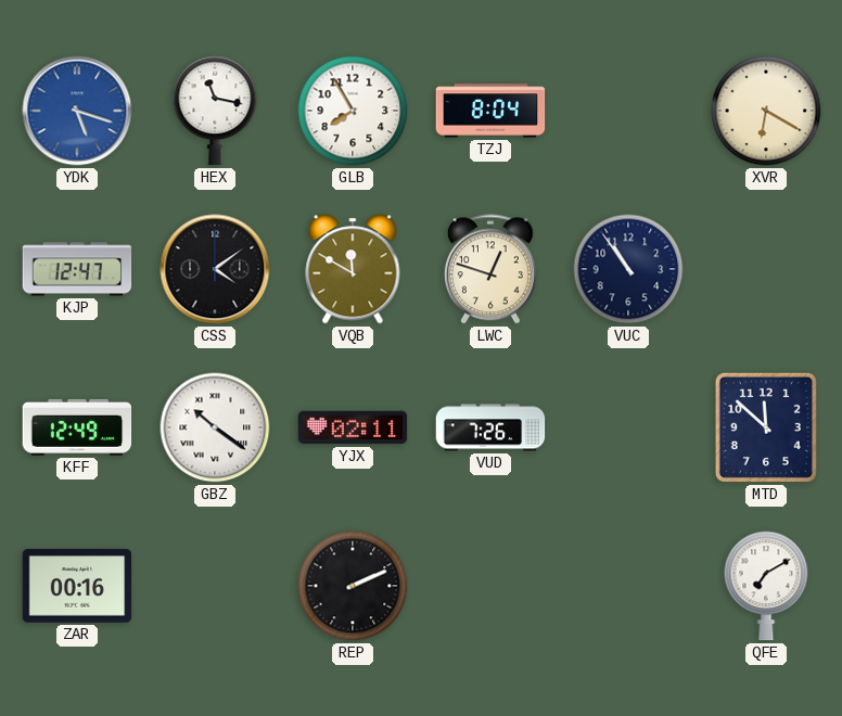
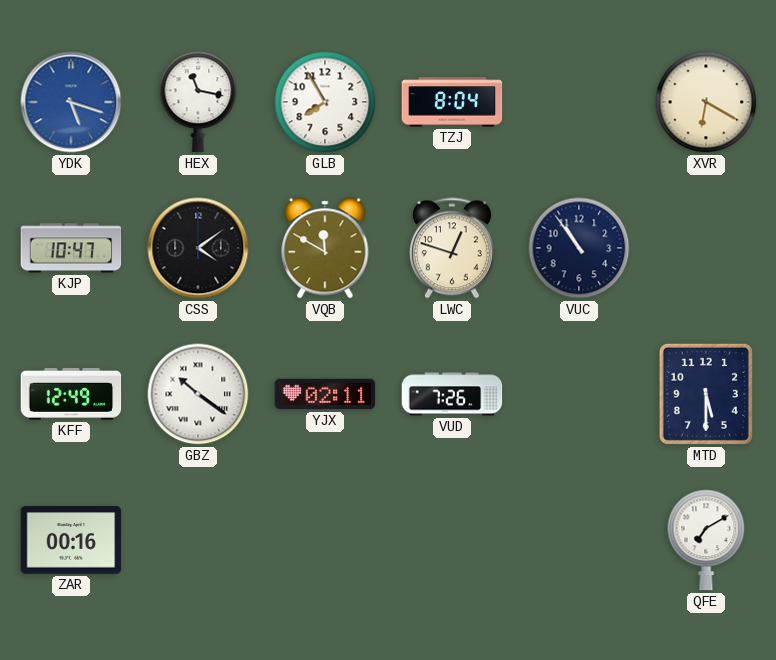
KJP: 12:47 -> 10:47
MTD: 11:52 -> 5:30
REP: 2:11 -> none
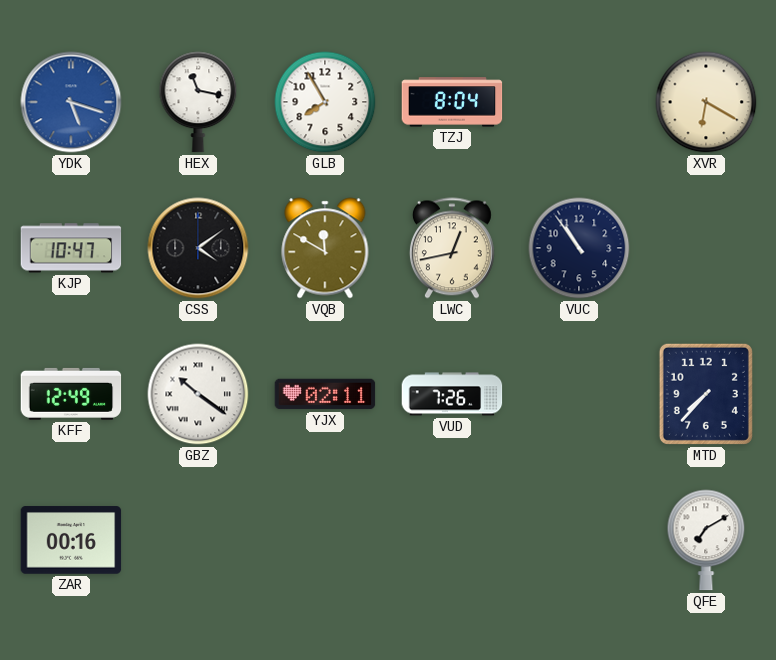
LWC: 12:48 -> 12:43
MTD: 5:30 -> 7:37
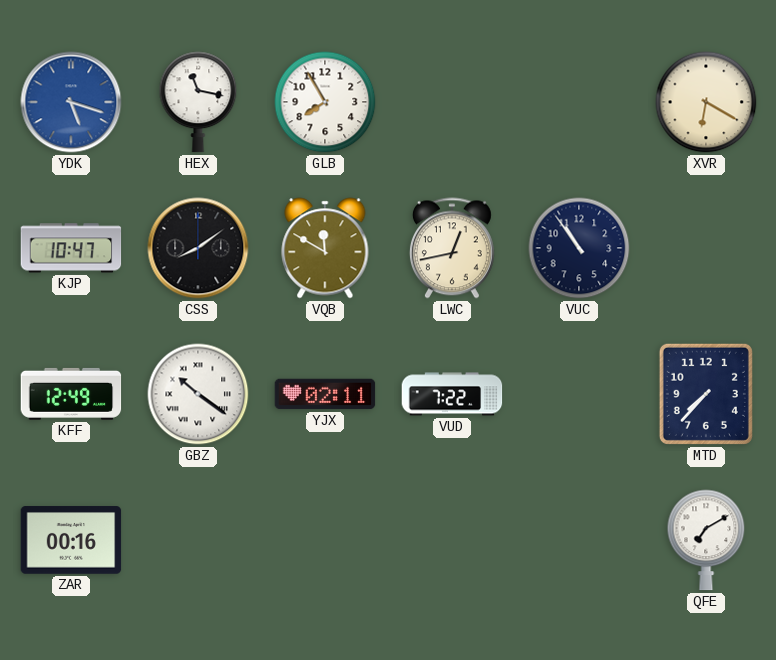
TZJ: 8:04 -> none
CSS: 4:09 -> 8:09
VUD: 7:26 -> 7:22
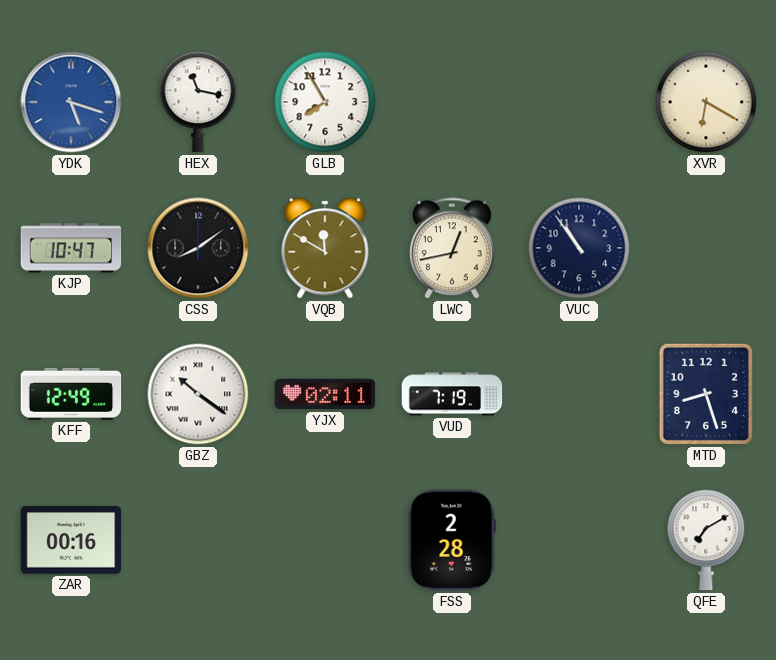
VUD: 7:22 -> 7:19
MTD: 7:37 -> 8:27
FSS: none -> 2:28
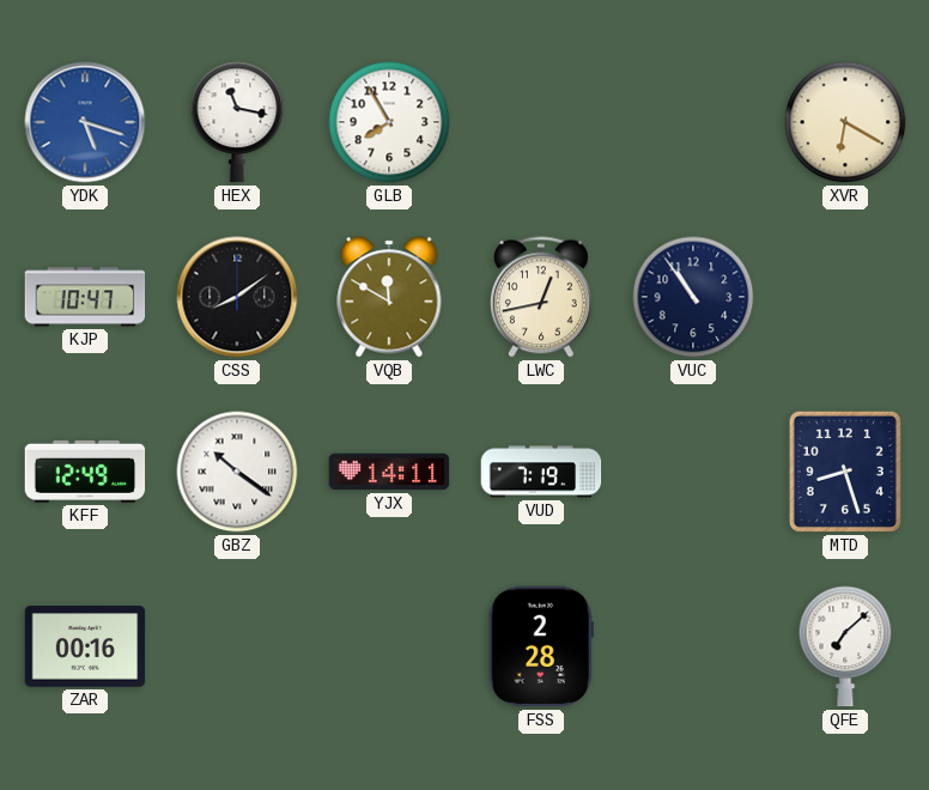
YJX: 02:11 -> 14:11
QFE: 7:10 -> 7:08
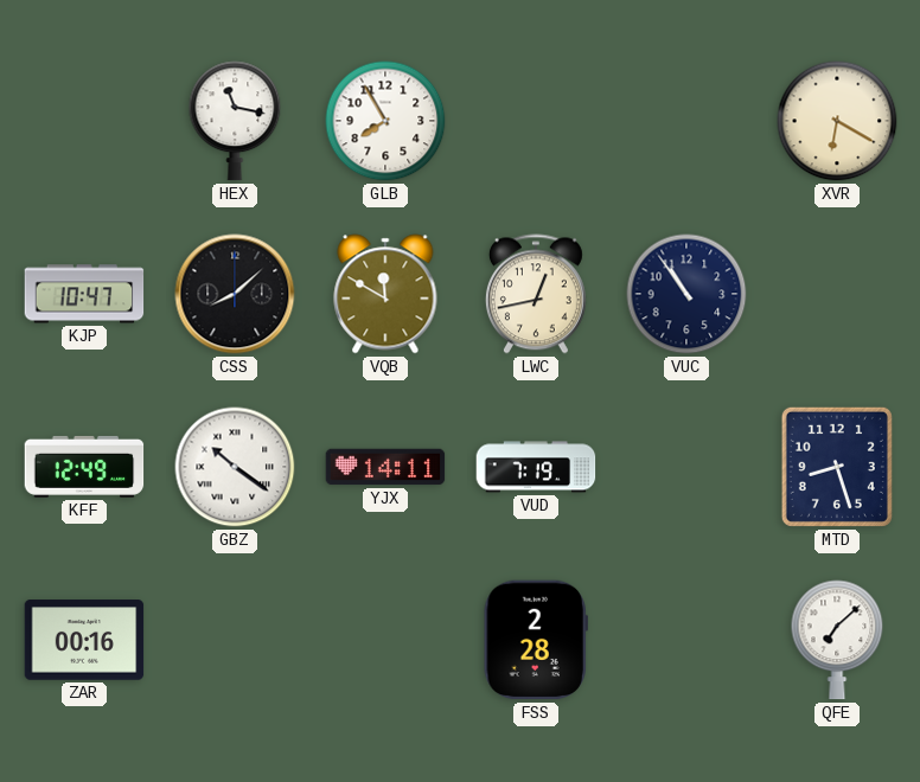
YDK: 5:18 -> none
CSS: 8:09 -> 8:08
